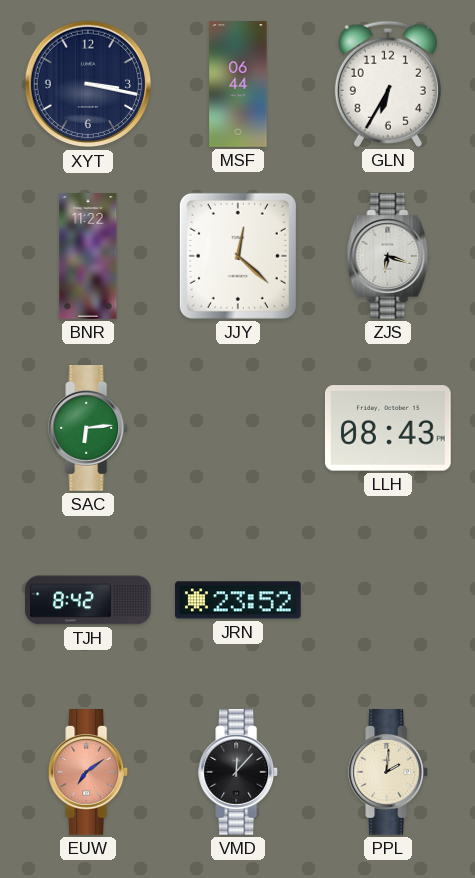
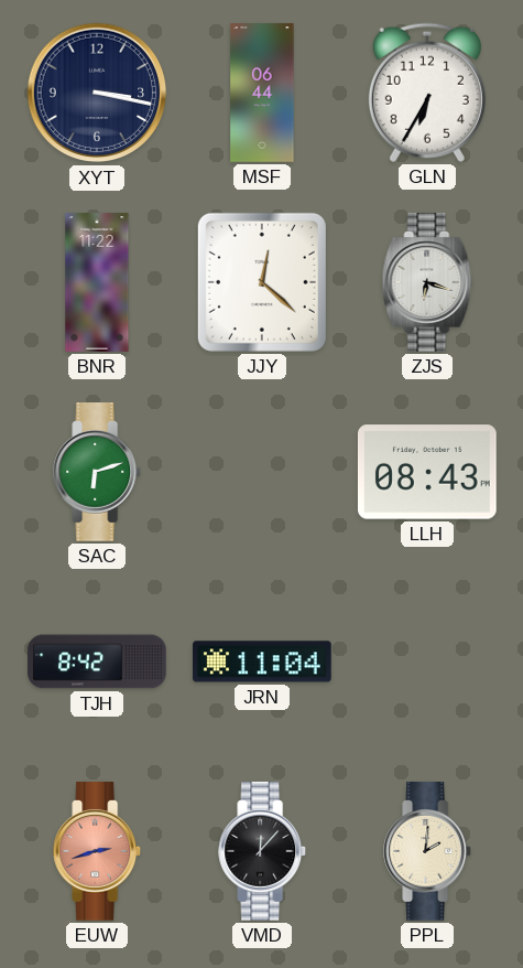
SAC: 6:14 -> 6:12
JRN: 23:52 -> 11:04
EUW: 7:09 -> 2:42
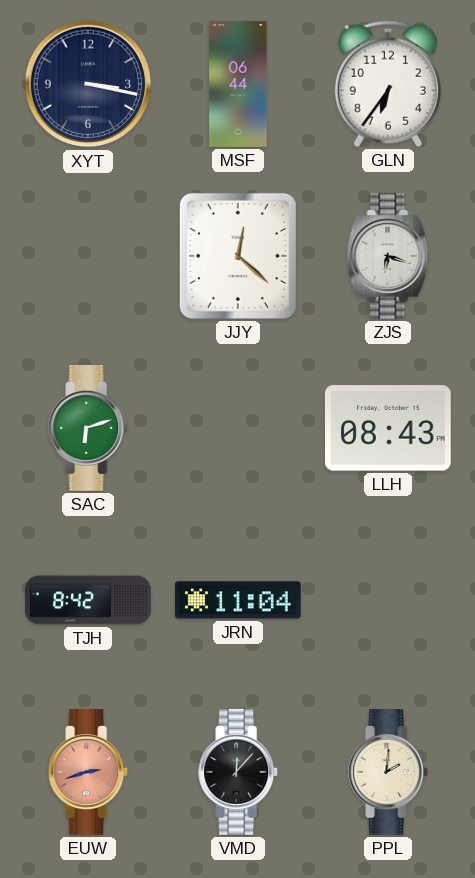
GLN: 6:35 -> 6:36
BNR: 11:22 -> none
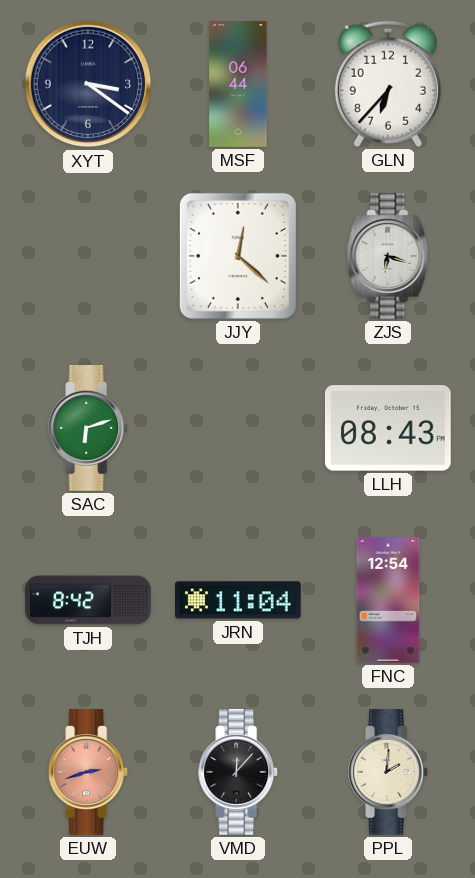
XYT: 3:17 -> 3:21
GLN: 6:36 -> 6:37
FNC: none -> 12:54
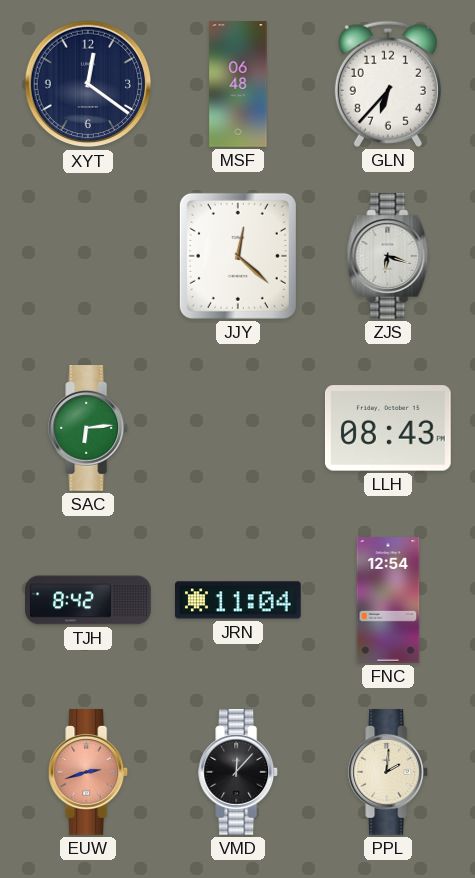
XYT: 3:21 -> 12:21
MSF: 06:44 -> 06:48
SAC: 6:12 -> 6:14
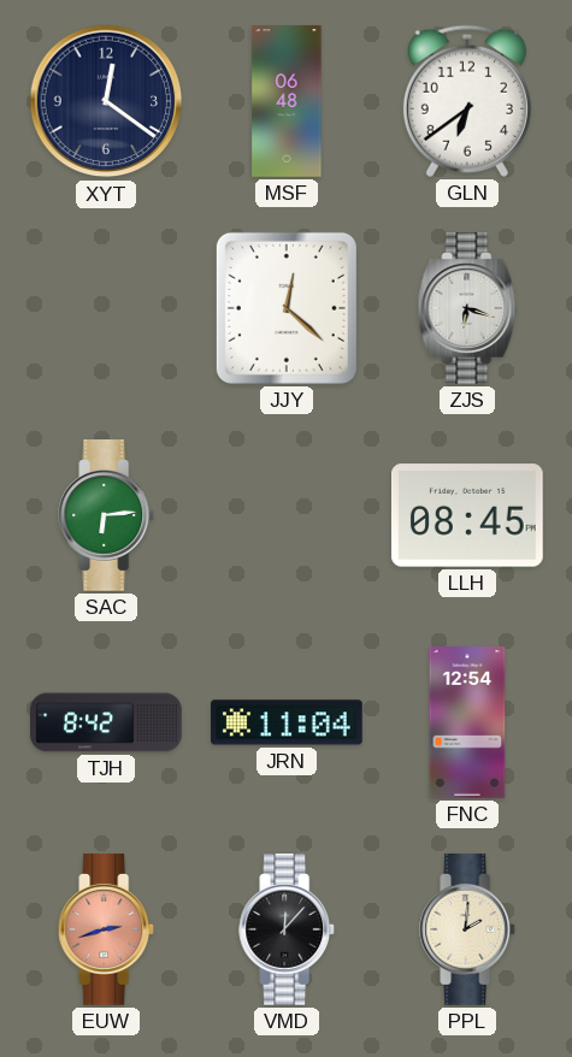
GLN: 6:37 -> 6:39
LLH: 08:43 -> 08:45
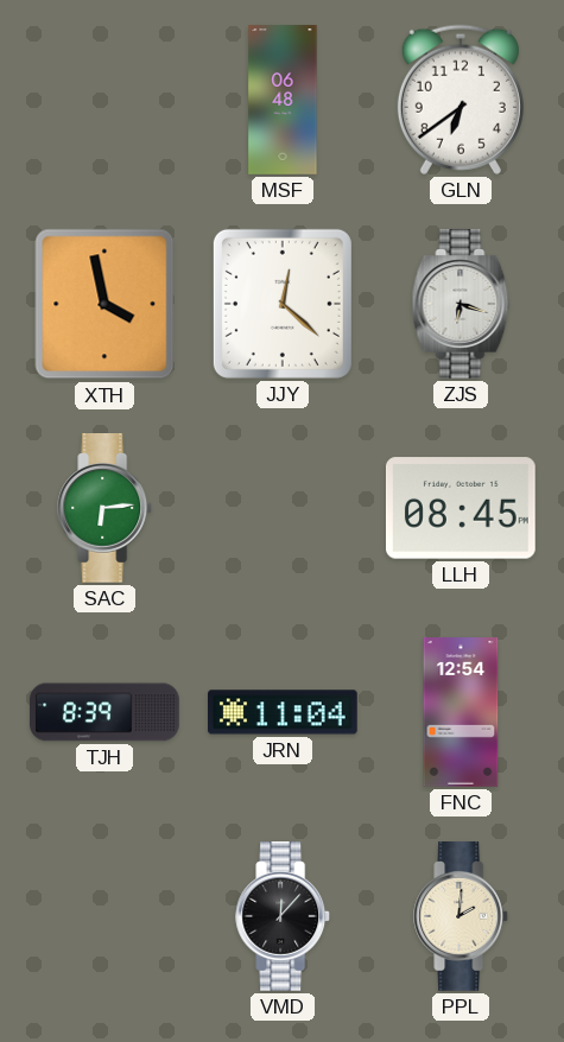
XYT: 12:21 -> none
XTH: none -> 3:58
TJH: 8:42 -> 8:39
EUW: 2:42 -> none
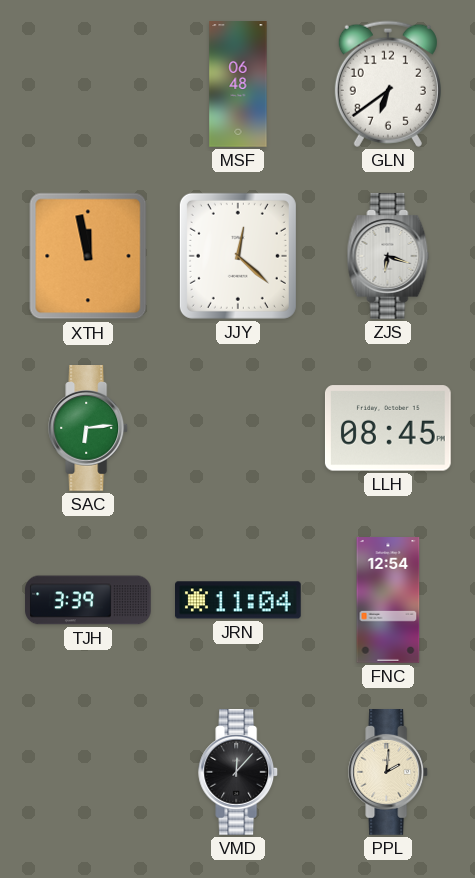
XTH: 3:58 -> 11:58
TJH: 8:39 -> 3:39
